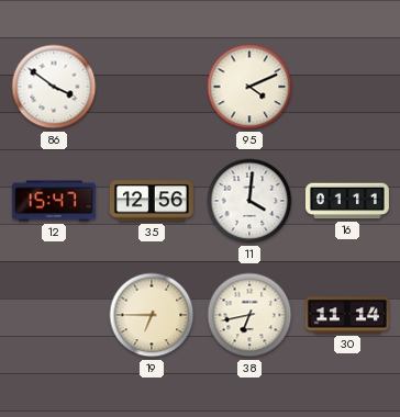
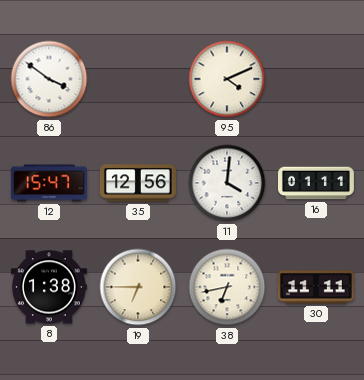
8: none -> 1:38
30: 11:14 -> 11:11
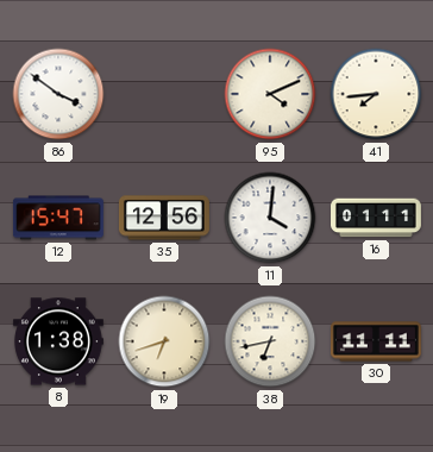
41: none -> 7:44
19: 6:45 -> 6:42
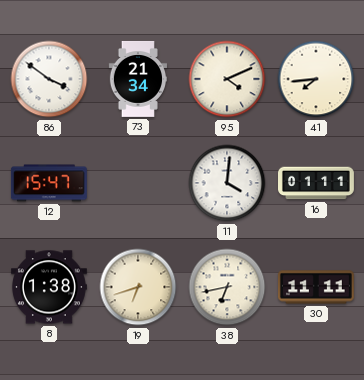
73: none -> 21:34
35: 12:56 -> none
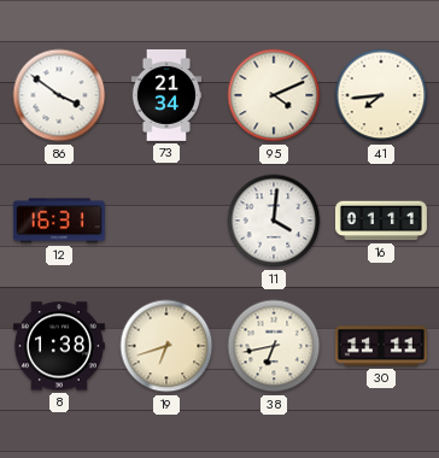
12: 15:47 -> 16:31
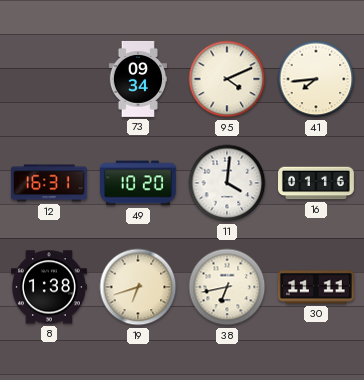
86: 3:51 -> none
73: 21:34 -> 09:34
49: none -> 10:20
16: 01:11 -> 01:16
